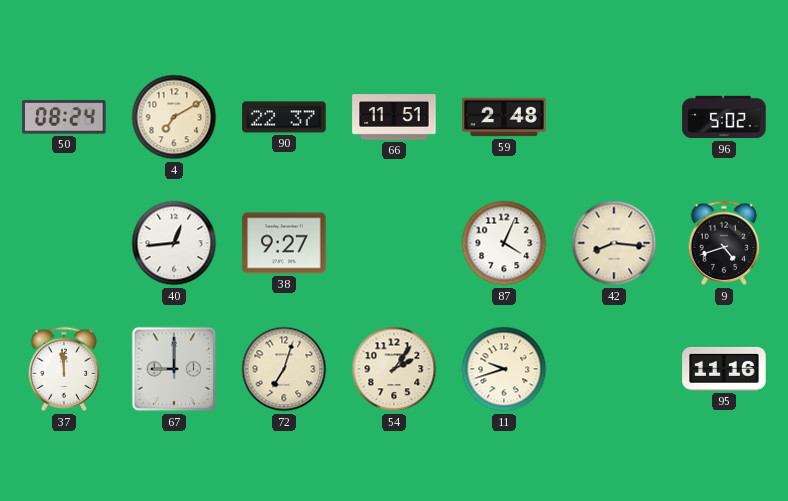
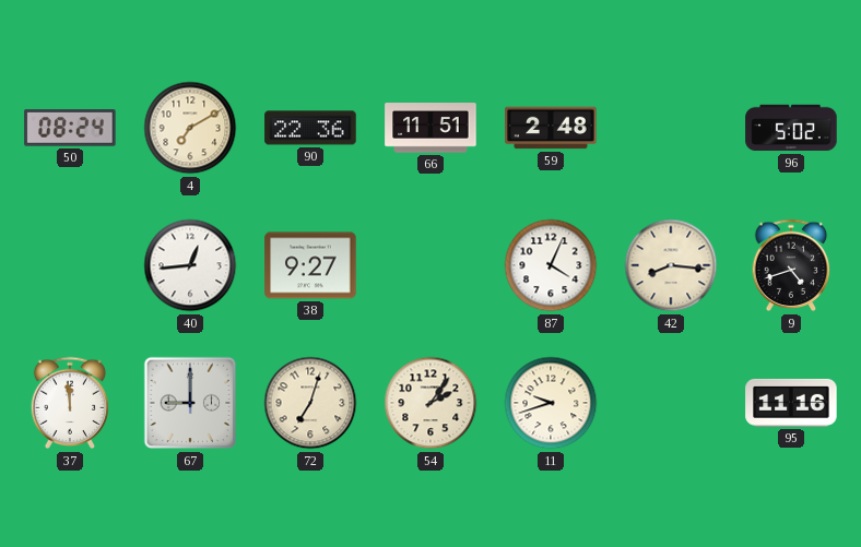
90: 22:37 -> 22:36
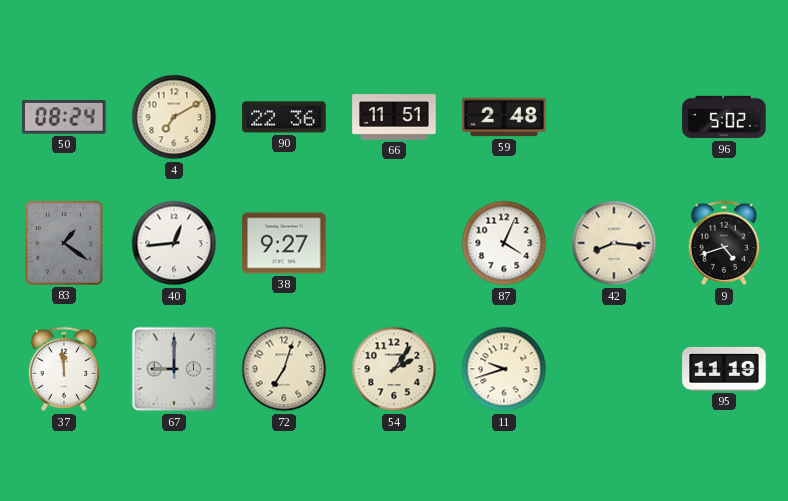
83: none -> 1:21
95: 11:16 -> 11:19
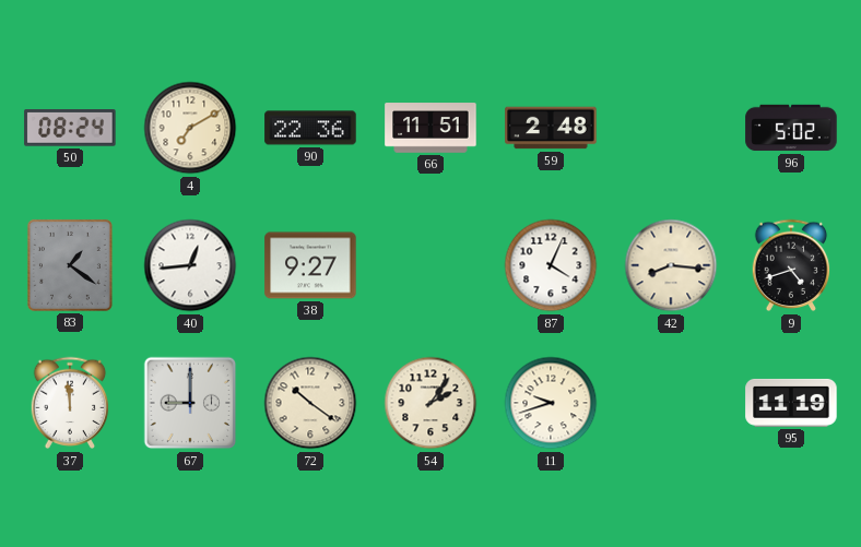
72: 7:03 -> 10:21
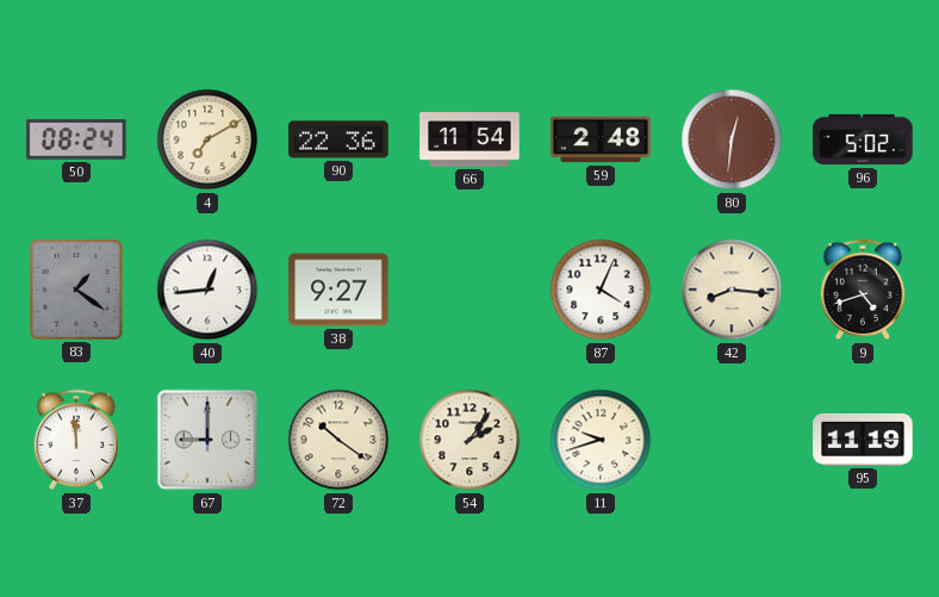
66: 11:51 -> 11:54
80: none -> 12:31
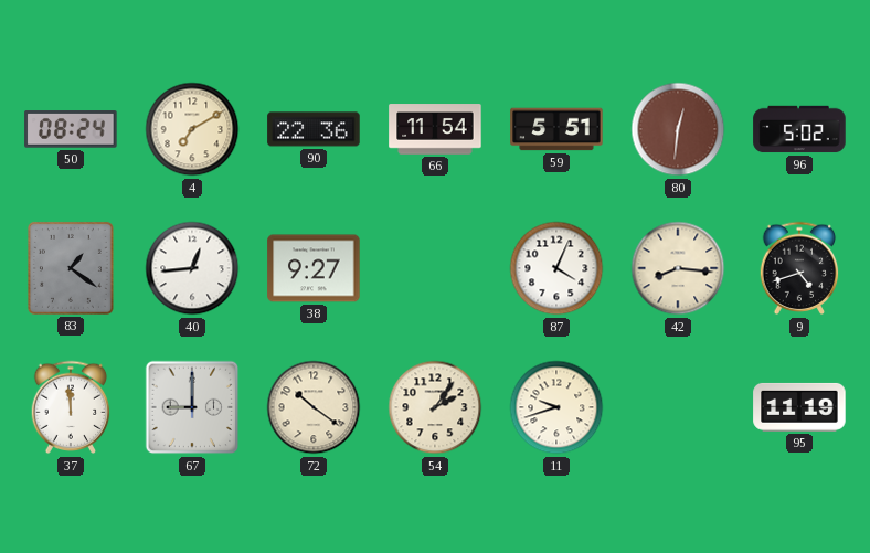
59: 2:48 -> 5:51
